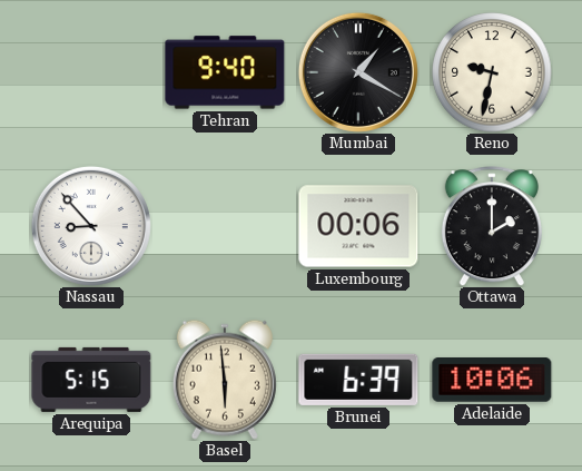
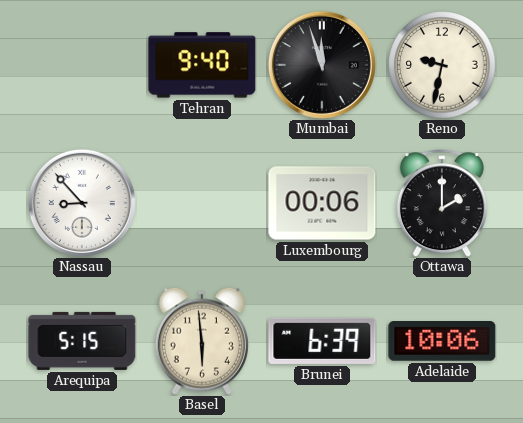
Mumbai: 1:20 -> 11:57
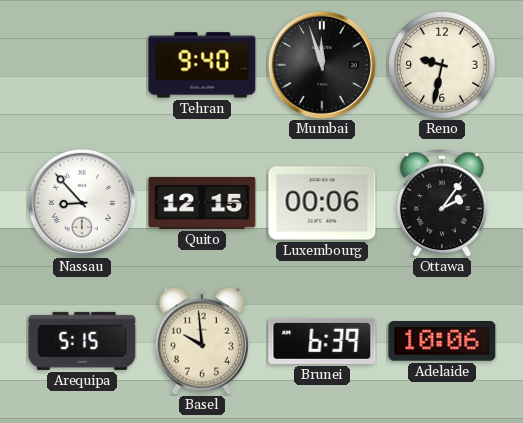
Quito: none -> 12:15
Ottawa: 2:00 -> 2:06
Basel: 5:59 -> 9:59
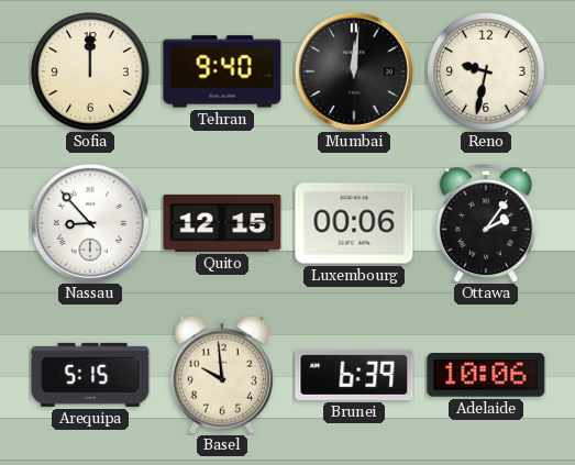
Sofia: none -> 12:00
Mumbai: 11:57 -> 12:01
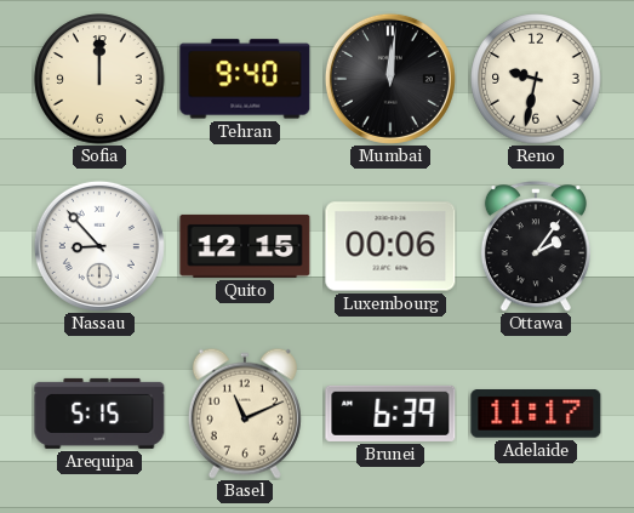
Basel: 9:59 -> 11:11
Adelaide: 10:06 -> 11:17
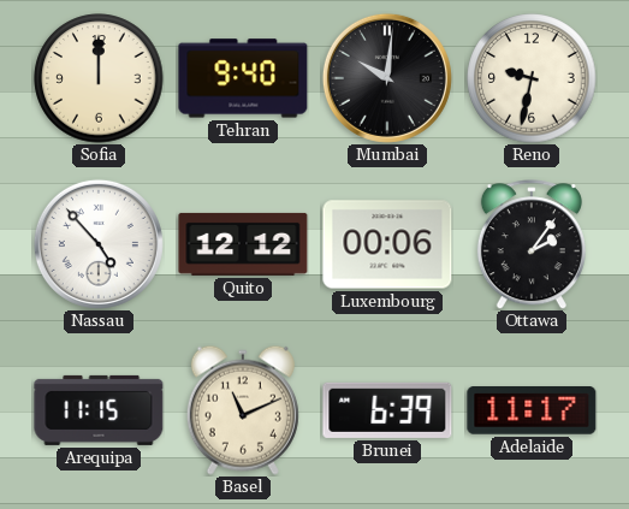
Mumbai: 12:01 -> 10:01
Nassau: 8:53 -> 4:53
Quito: 12:15 -> 12:12
Arequipa: 5:15 -> 11:15
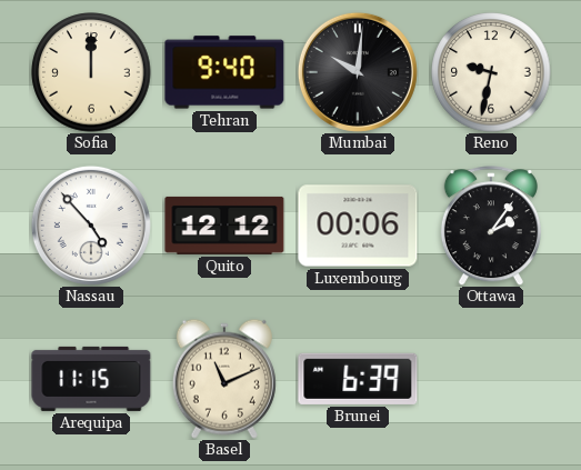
Adelaide: 11:17 -> none
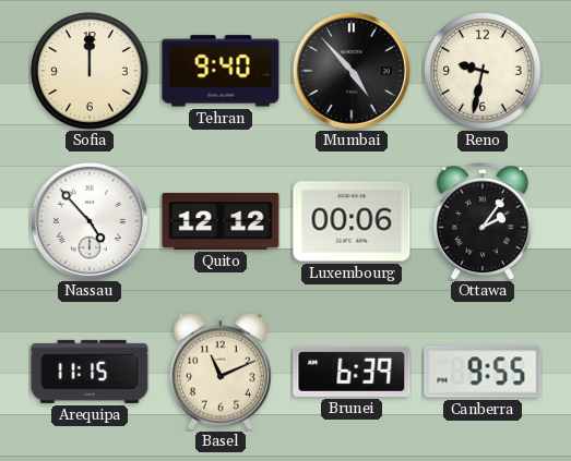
Mumbai: 10:01 -> 4:53
Canberra: none -> 9:55
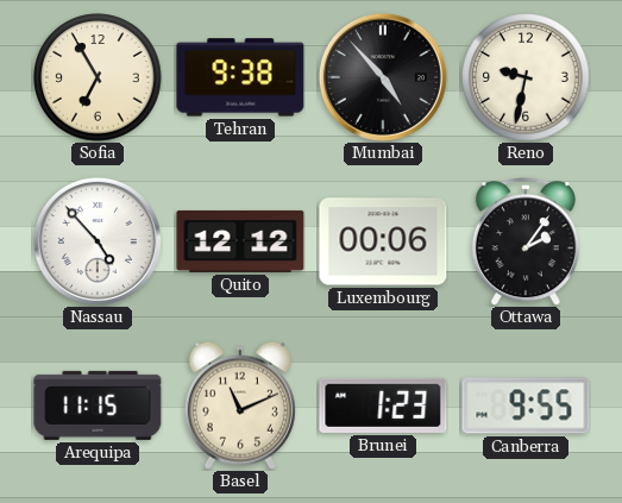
Sofia: 12:00 -> 6:55
Tehran: 9:40 -> 9:38
Brunei: 6:39 -> 1:23
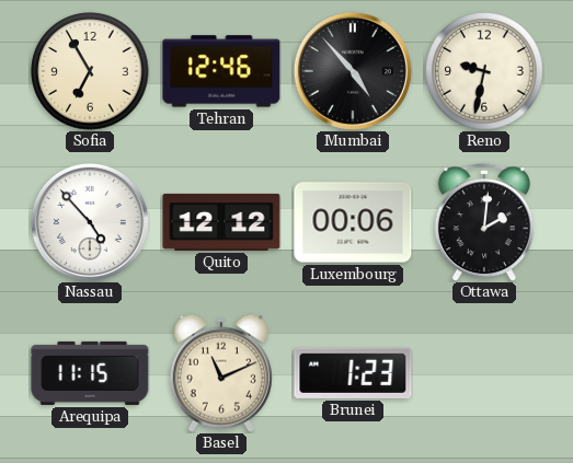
Tehran: 9:38 -> 12:46
Ottawa: 2:06 -> 2:01
Canberra: 9:55 -> none
